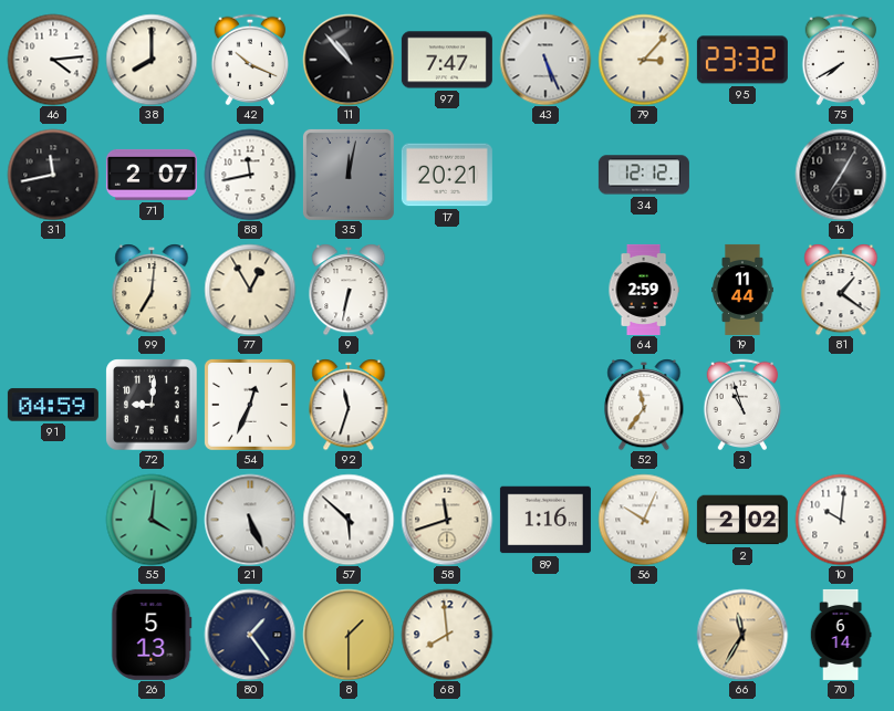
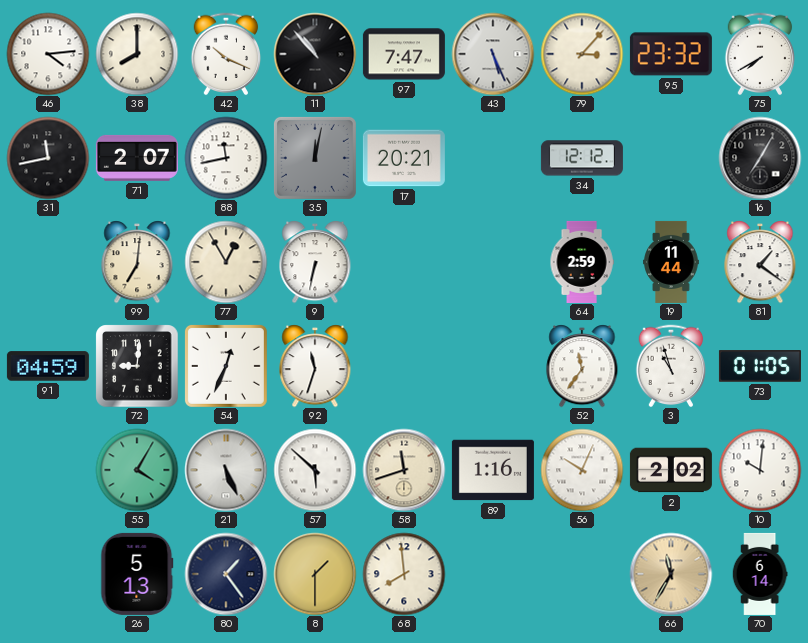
73: none -> 01:05
55: 4:01 -> 4:05
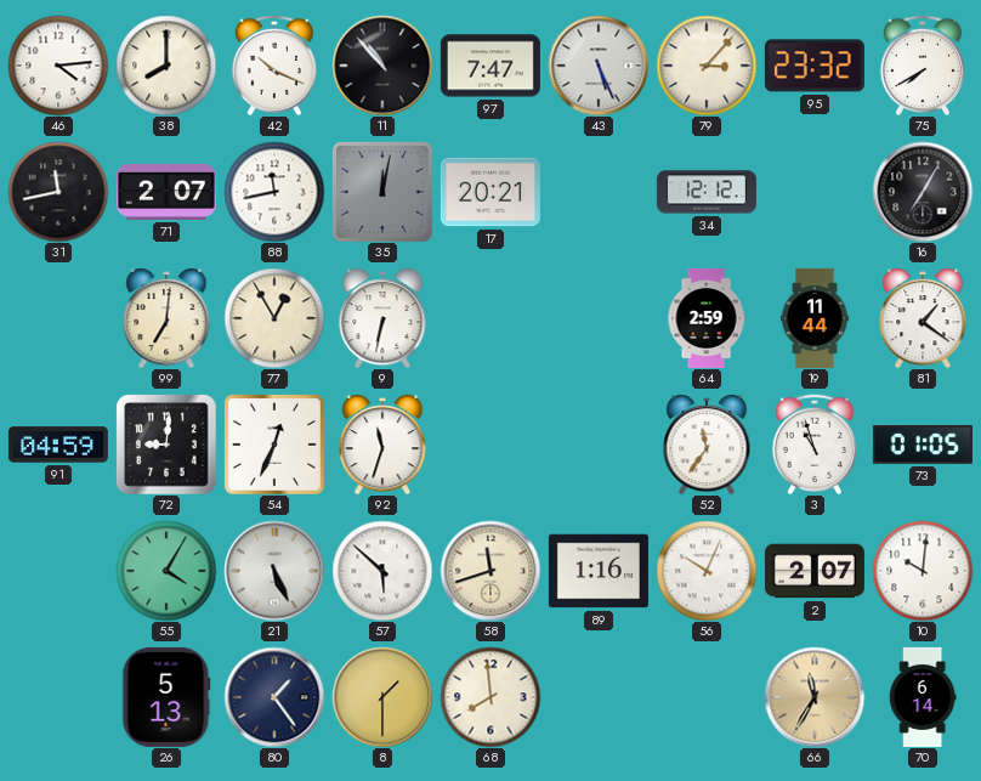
2: 2:02 -> 2:07
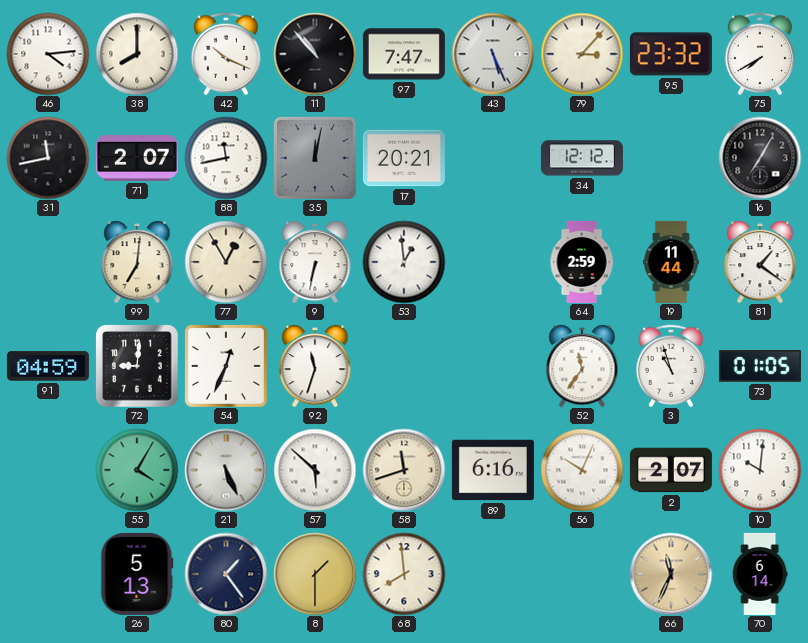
53: none -> 12:59
89: 1:16 -> 6:16
66: 11:35 -> 11:34
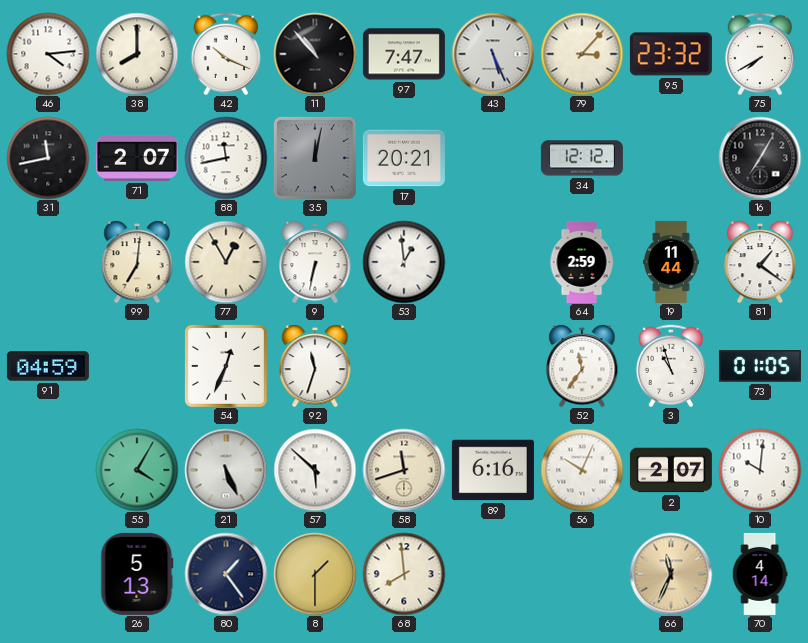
72: 9:01 -> none
70: 6:14 -> 4:14
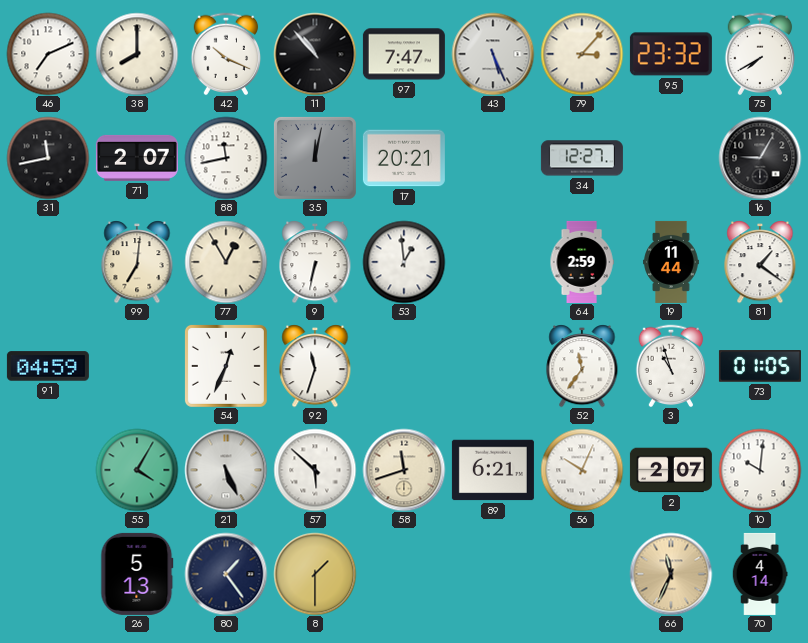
46: 4:14 -> 7:11
34: 12:12 -> 12:27
16: 7:05 -> 9:05
89: 6:16 -> 6:21
68: 7:59 -> none
